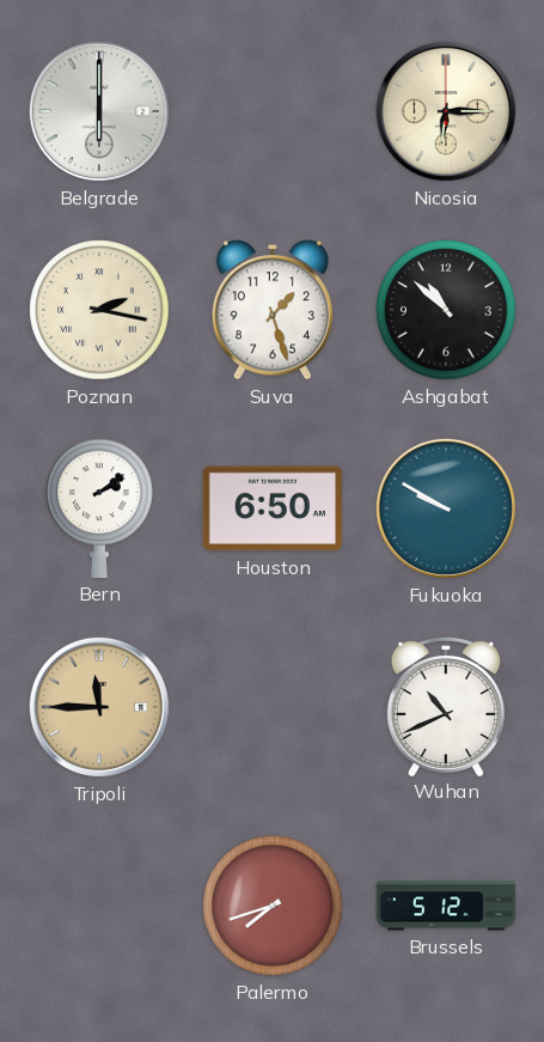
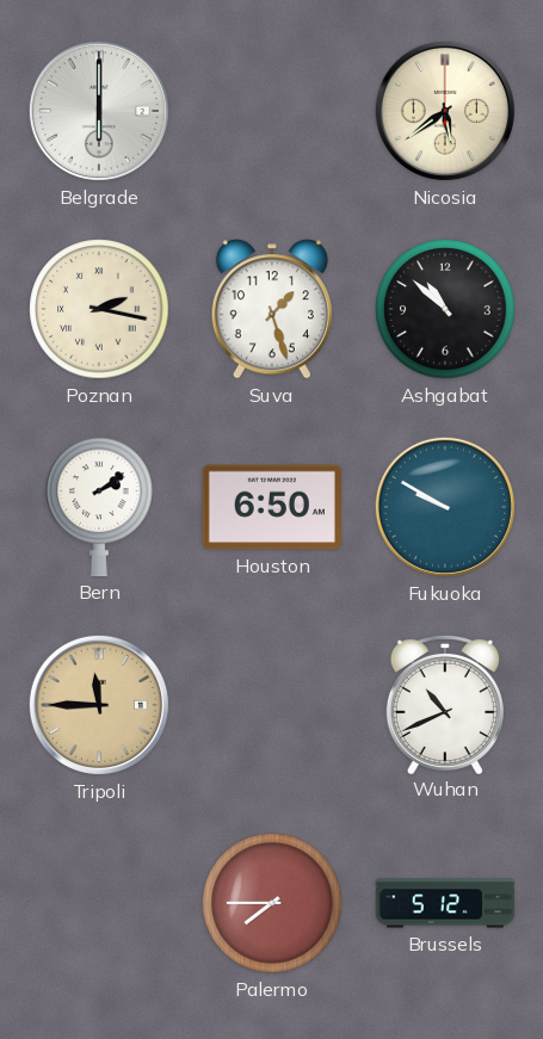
Nicosia: 6:15 -> 5:39
Palermo: 7:42 -> 7:45
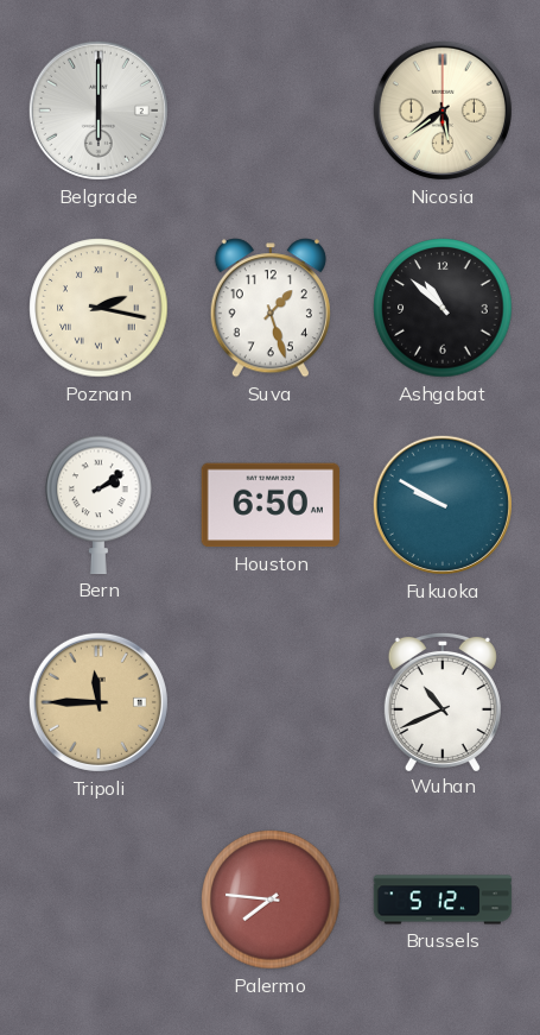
Palermo: 7:45 -> 7:46
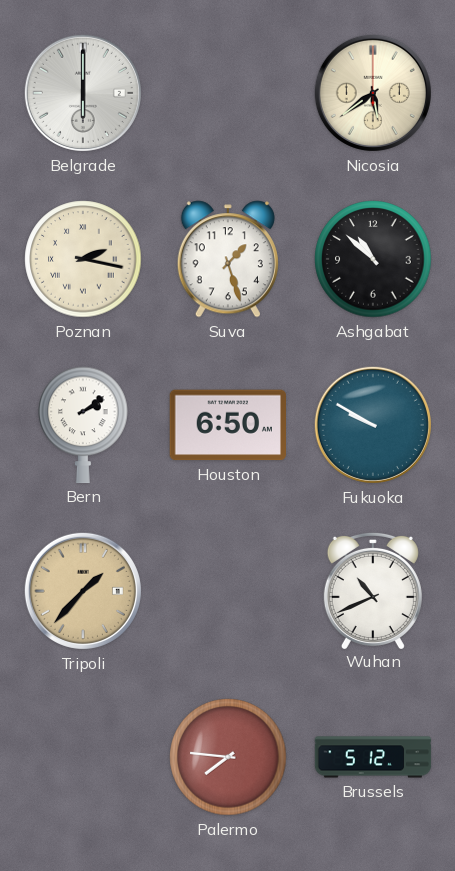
Tripoli: 11:45 -> 1:37
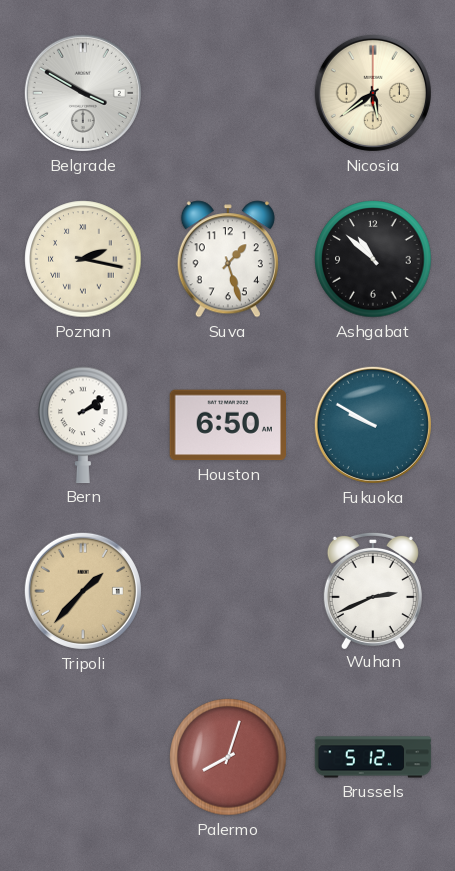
Belgrade: 6:00 -> 3:50
Wuhan: 10:41 -> 2:41
Palermo: 7:46 -> 8:03
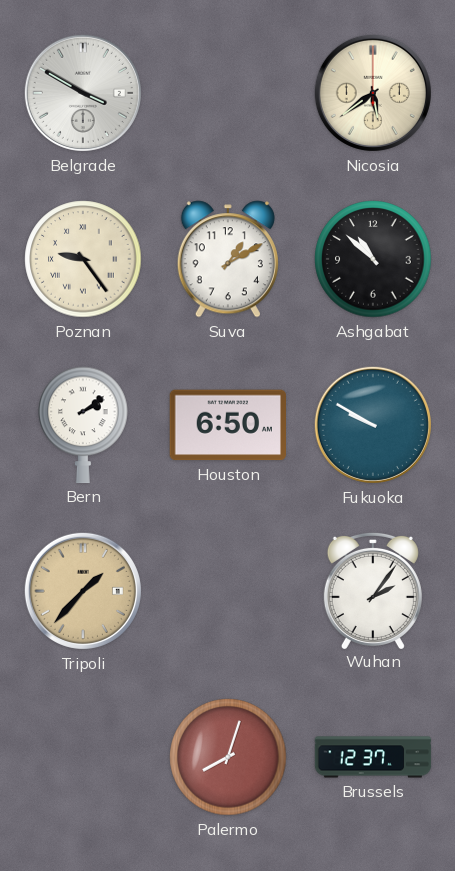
Poznan: 2:17 -> 9:24
Suva: 1:27 -> 1:10
Wuhan: 2:41 -> 2:06
Brussels: 5:12 -> 12:37
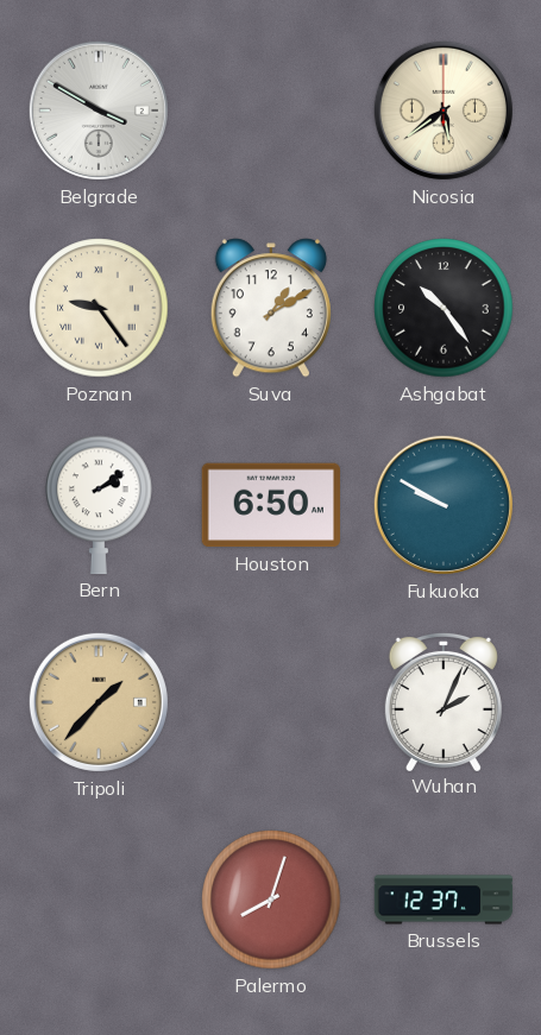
Ashgabat: 10:52 -> 10:24
Wuhan: 2:06 -> 2:04
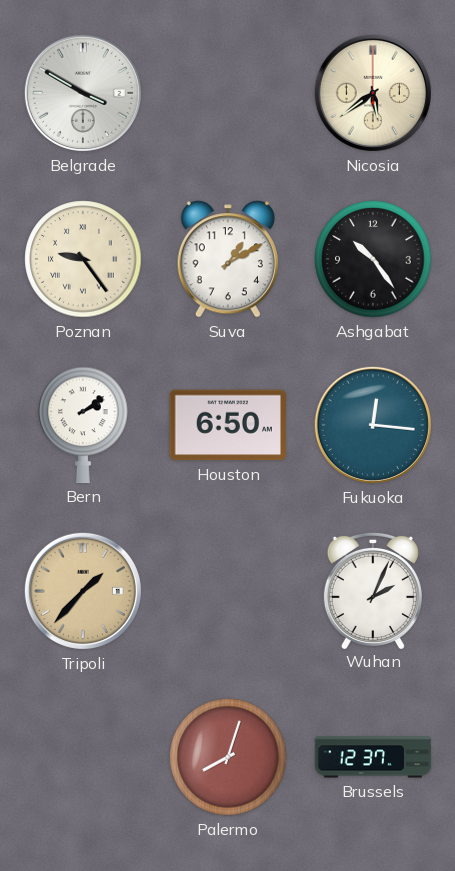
Fukuoka: 9:50 -> 12:16
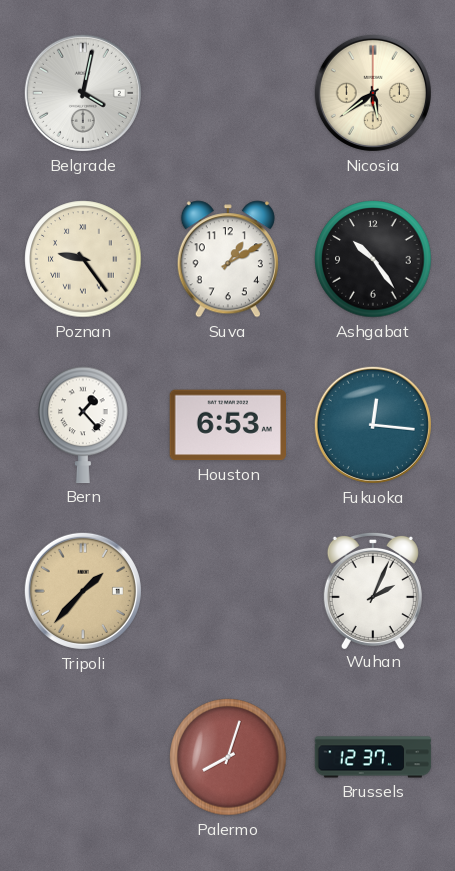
Belgrade: 3:50 -> 4:02
Bern: 2:09 -> 1:23
Houston: 6:50 -> 6:53
